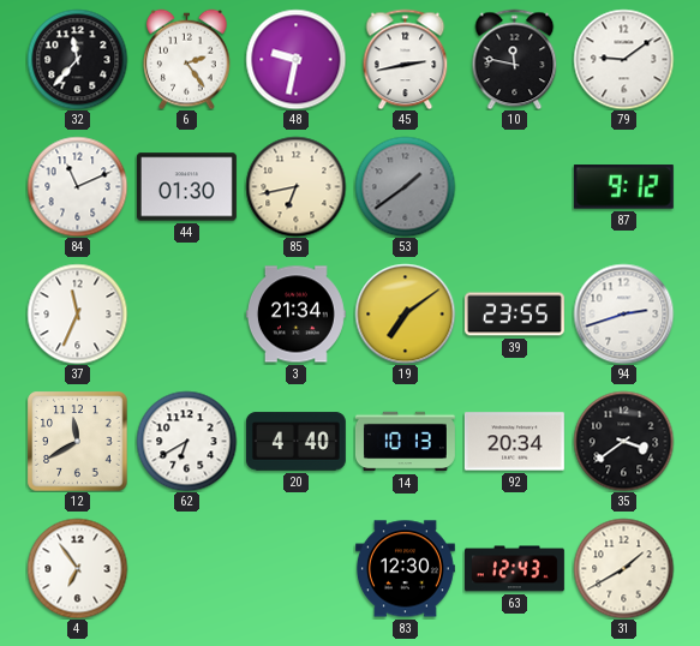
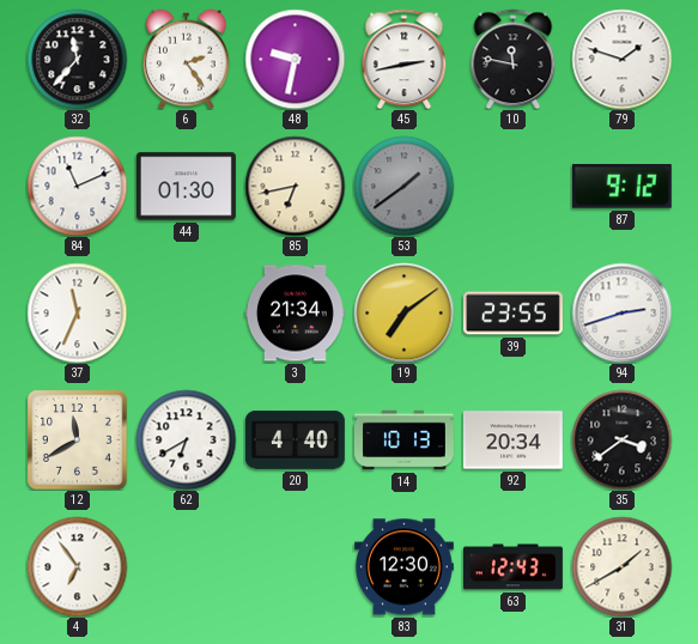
79: 9:09 -> 1:48
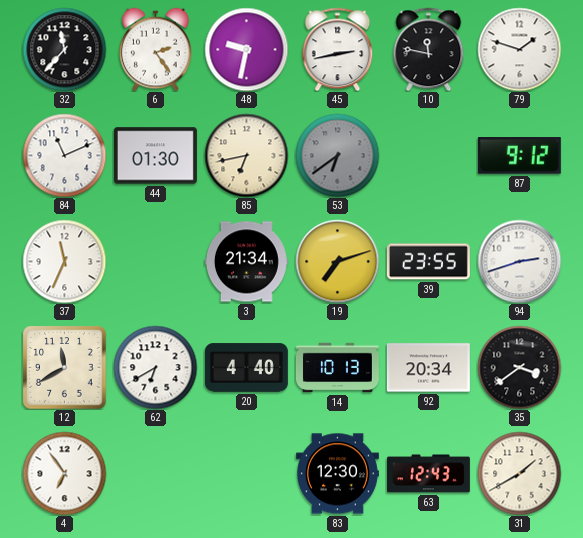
53: 1:39 -> 6:39
19: 7:09 -> 7:12
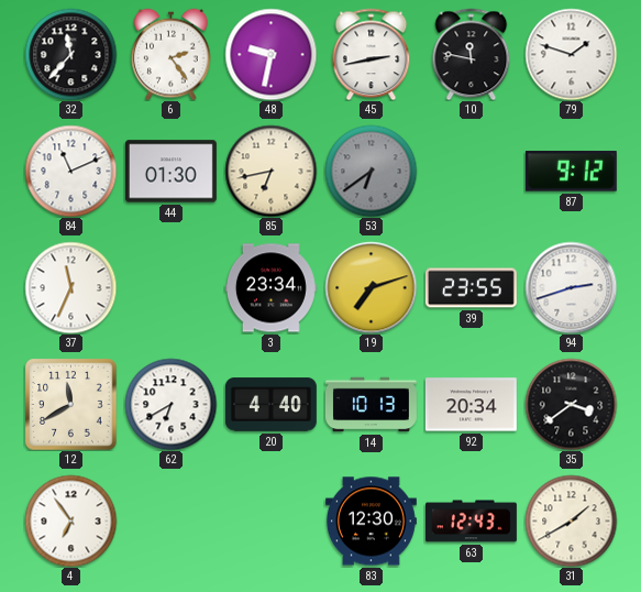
3: 21:34 -> 23:34
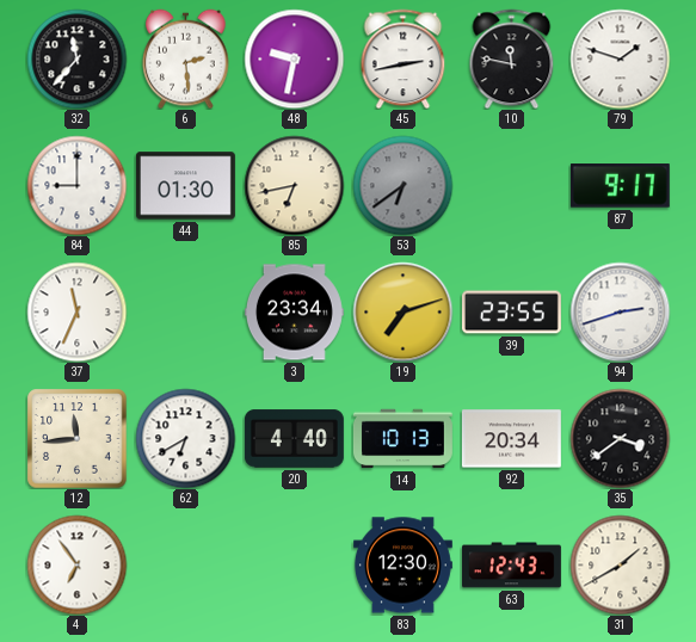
6: 2:24 -> 2:29
84: 11:11 -> 9:00
87: 9:12 -> 9:17
12: 11:40 -> 11:44
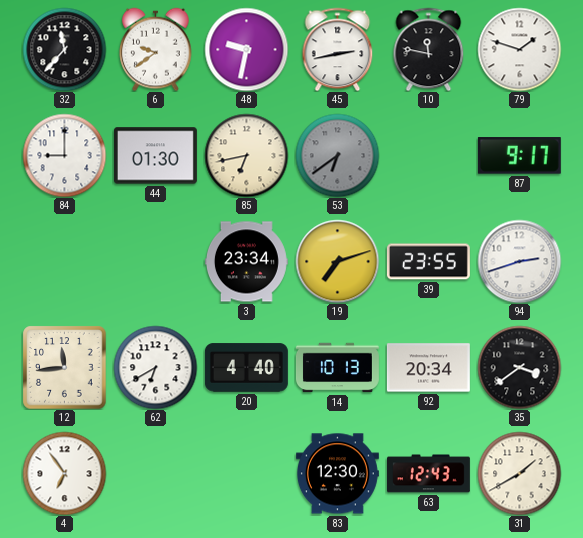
6: 2:29 -> 9:39
37: 11:34 -> none
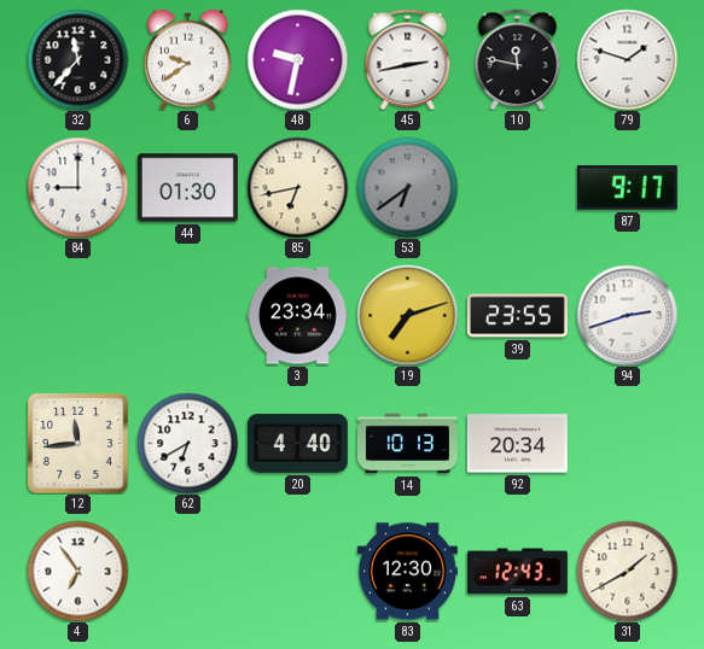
35: 3:39 -> none
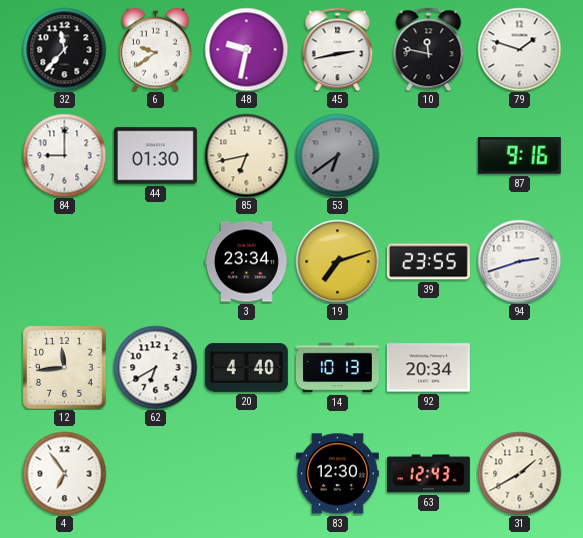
87: 9:17 -> 9:16
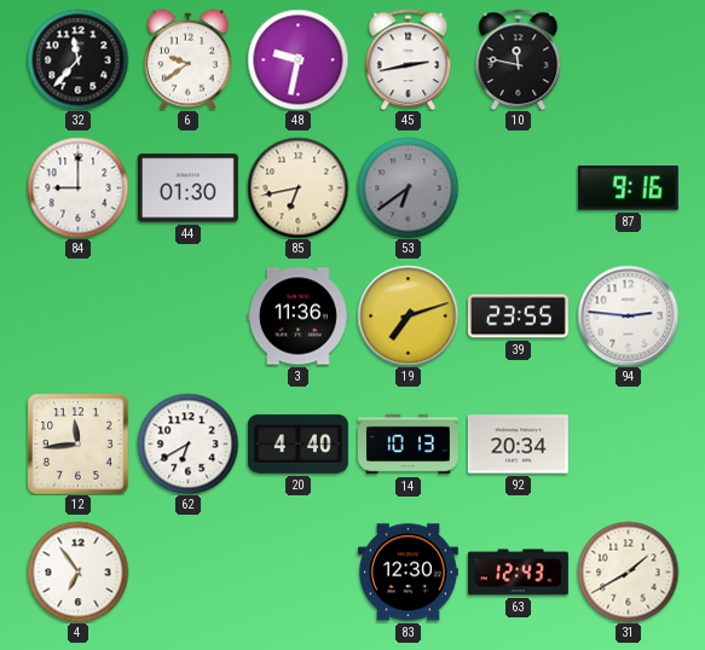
79: 1:48 -> none
3: 23:34 -> 11:36
94: 2:42 -> 2:46
